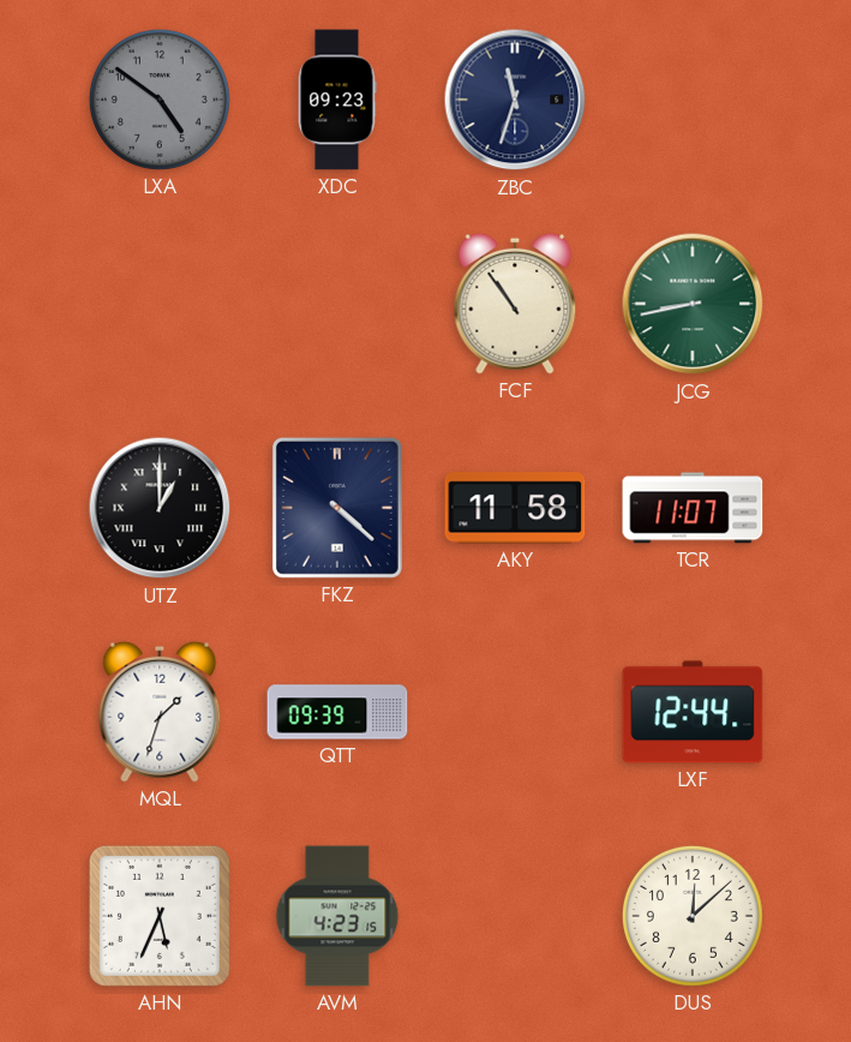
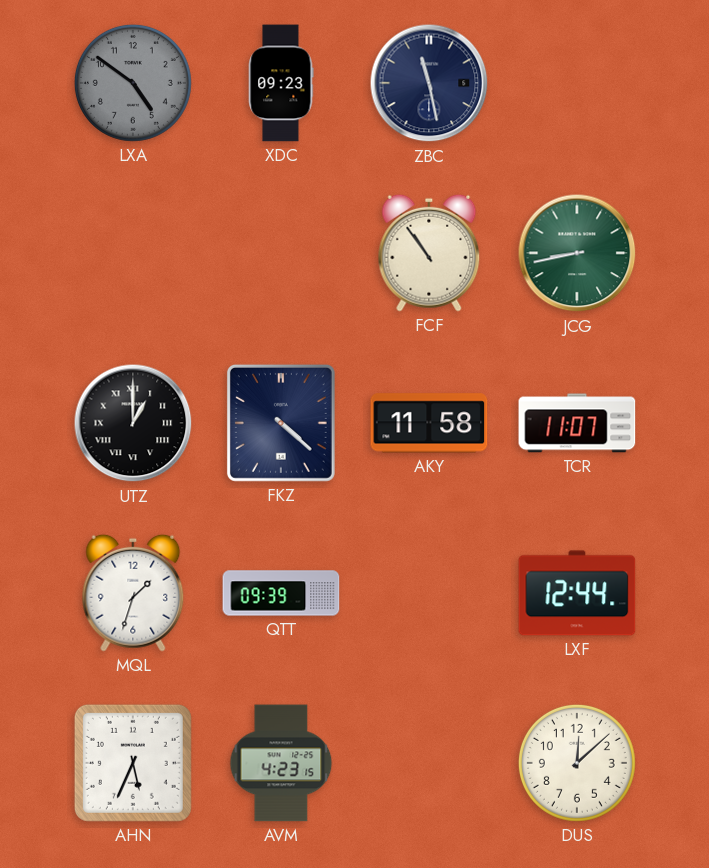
ZBC: 11:33 -> 11:28
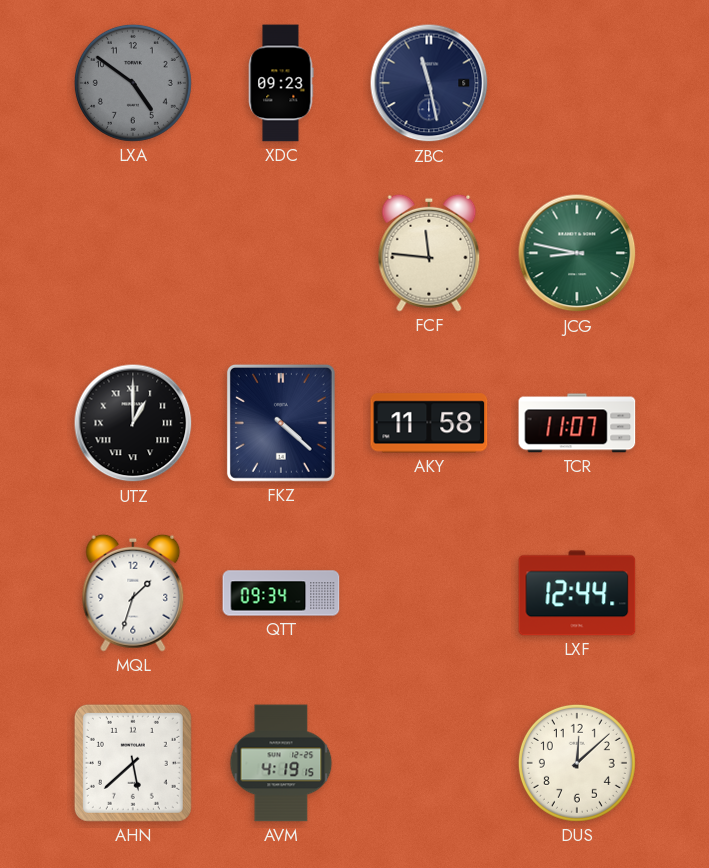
FCF: 10:54 -> 11:46
JCG: 8:43 -> 8:47
QTT: 09:39 -> 09:34
AHN: 5:34 -> 5:38
AVM: 4:23 -> 4:19
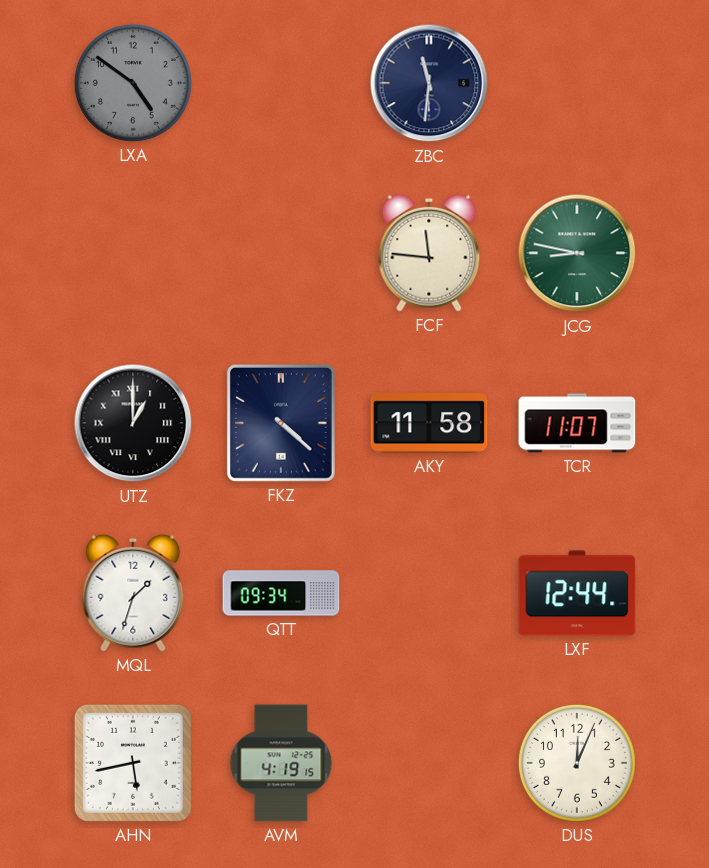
XDC: 09:23 -> none
ZBC: 11:28 -> 11:31
AHN: 5:38 -> 5:43
DUS: 12:08 -> 12:04
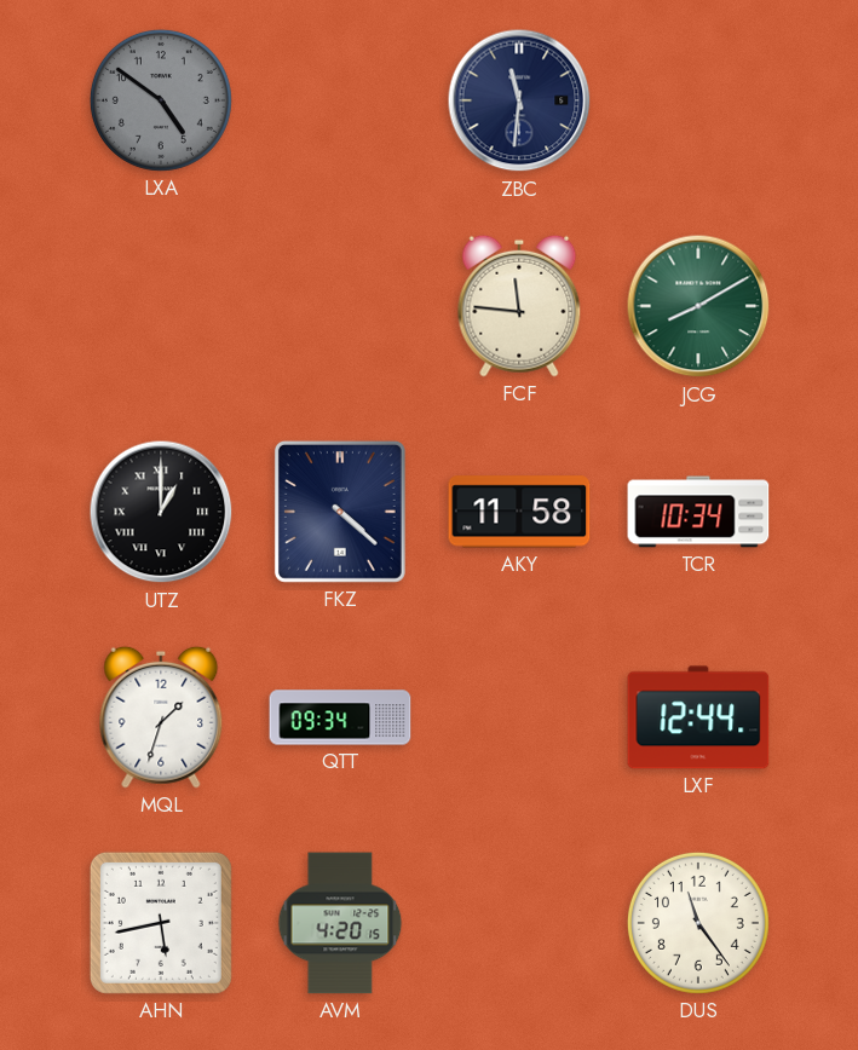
JCG: 8:47 -> 8:10
TCR: 11:07 -> 10:34
AVM: 4:19 -> 4:20
DUS: 12:04 -> 11:24
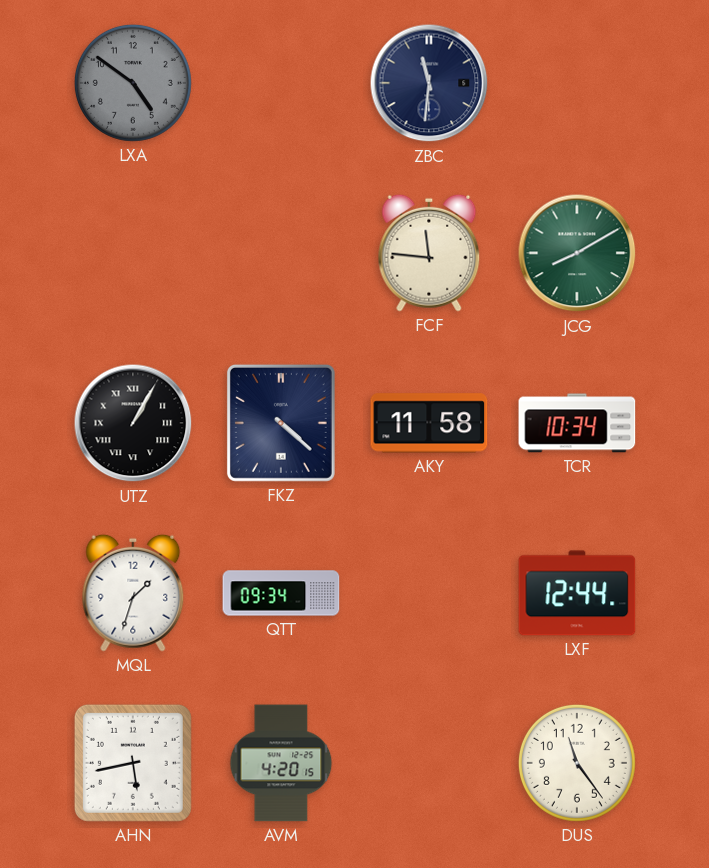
UTZ: 1:00 -> 1:05
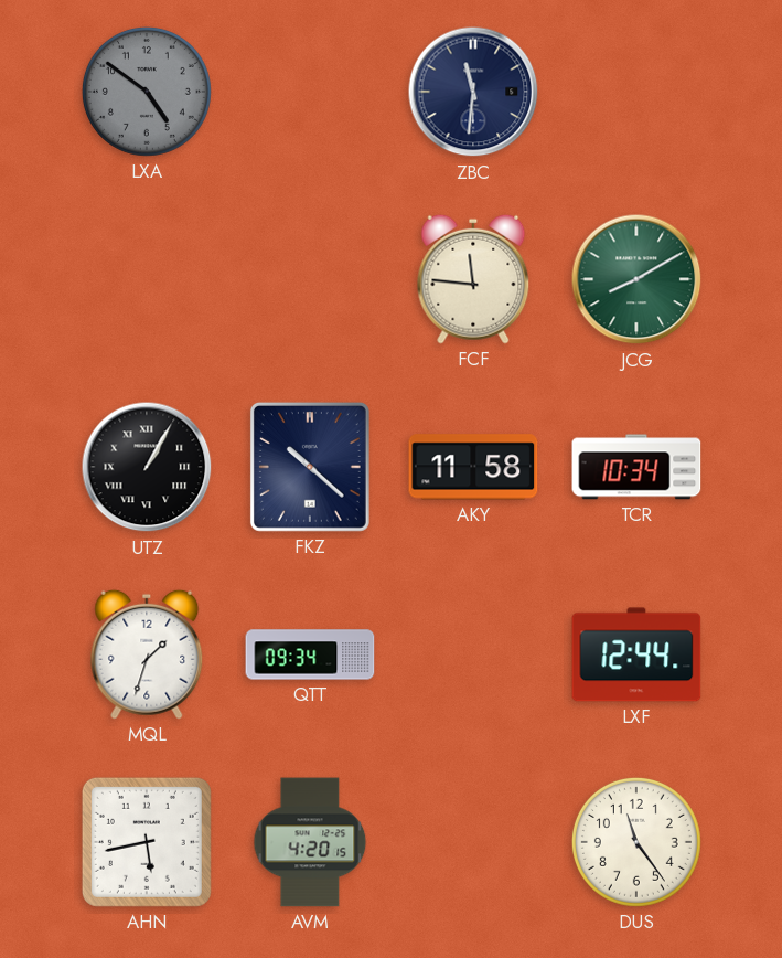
FKZ: 4:22 -> 10:22
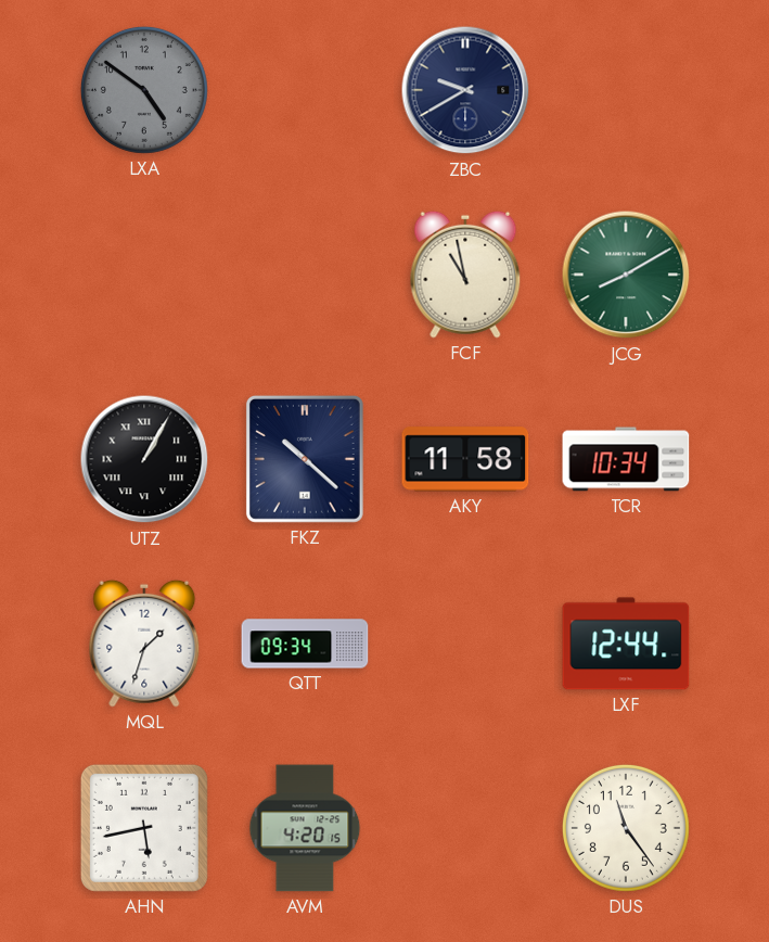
ZBC: 11:31 -> 9:40
FCF: 11:46 -> 10:58
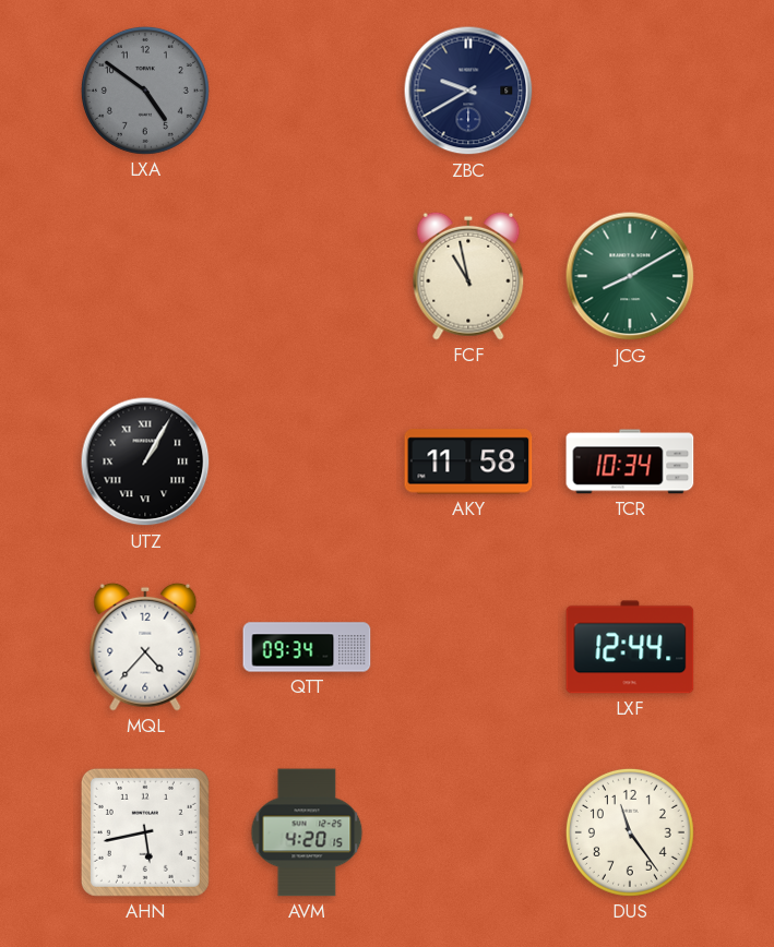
FKZ: 10:22 -> none
MQL: 1:33 -> 4:37
